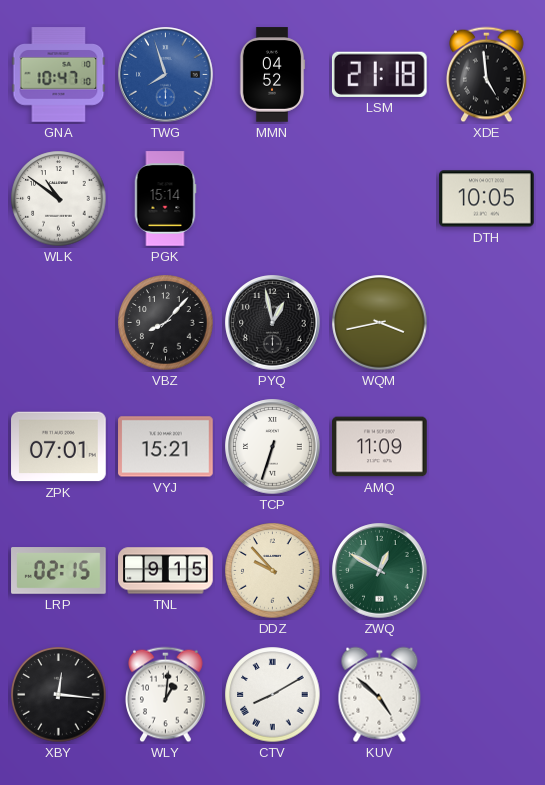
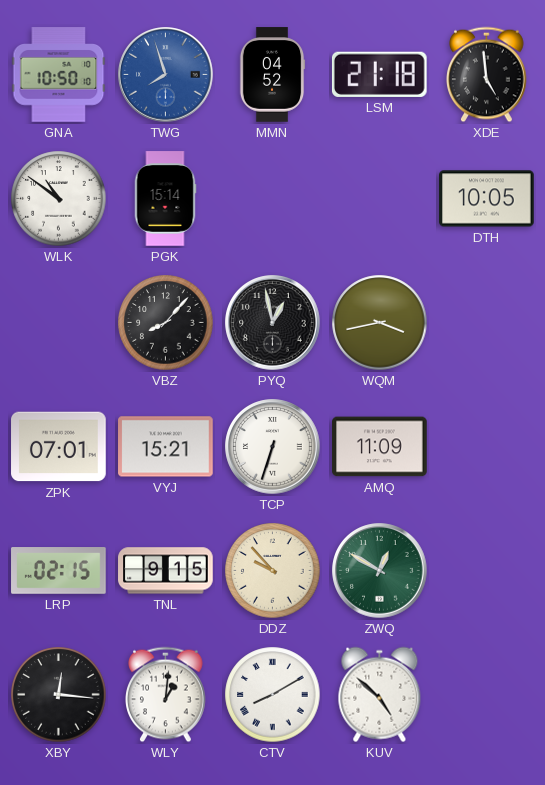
GNA: 10:47 -> 10:50
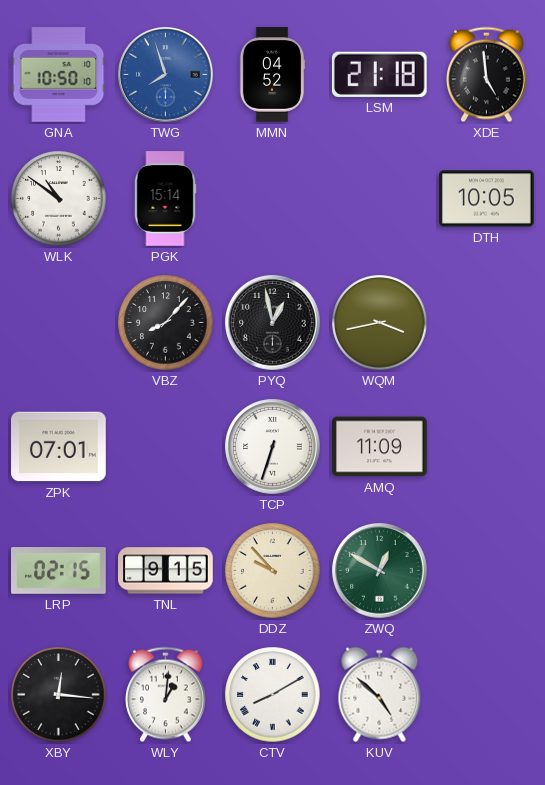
VYJ: 15:21 -> none
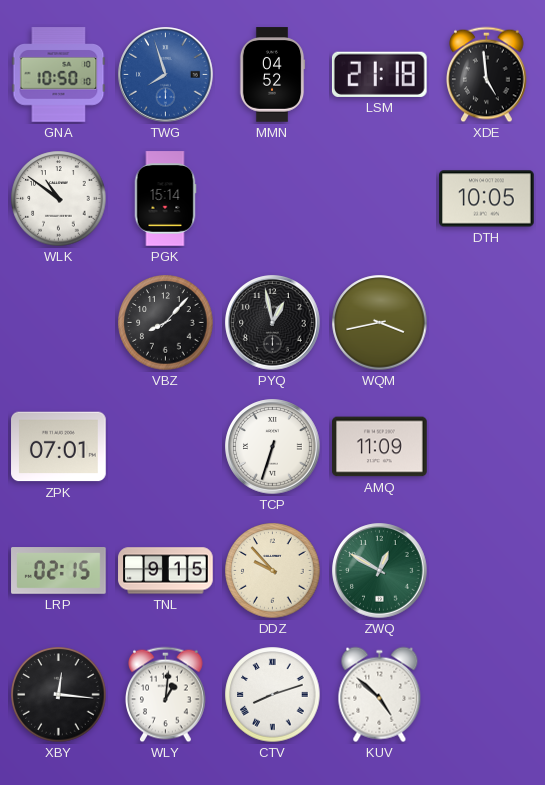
CTV: 8:10 -> 8:12
